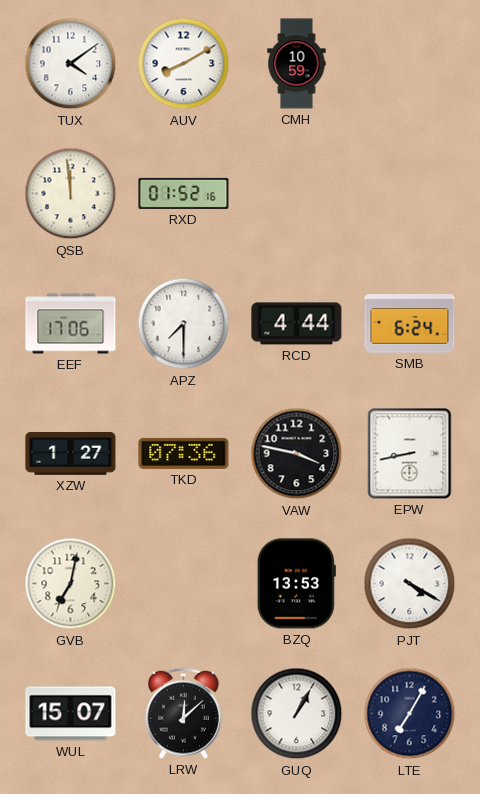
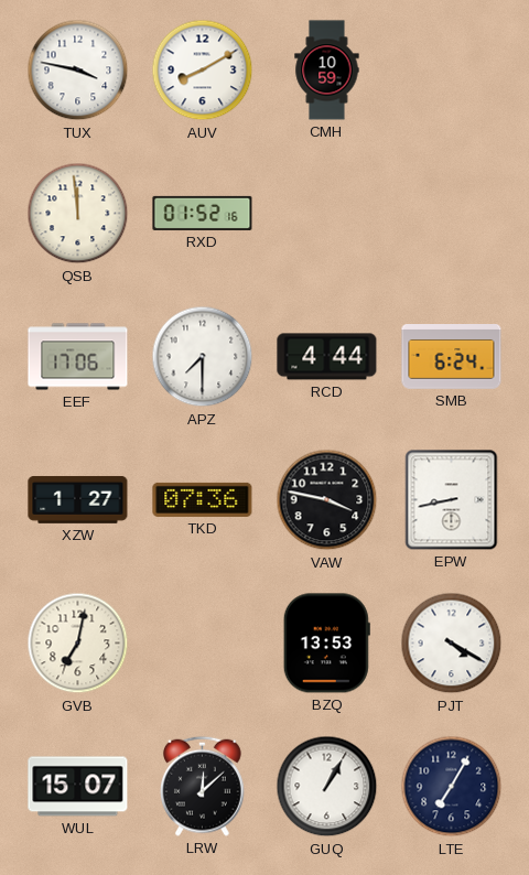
TUX: 4:09 -> 3:47
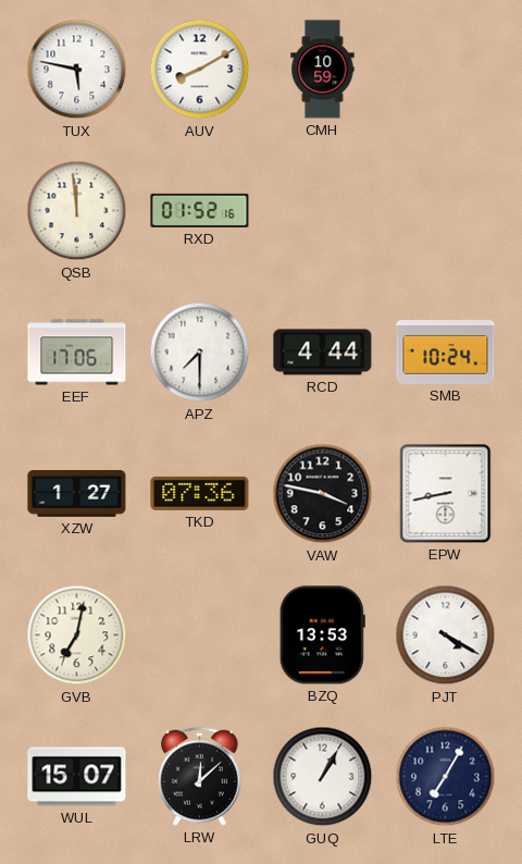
TUX: 3:47 -> 5:47
SMB: 6:24 -> 10:24
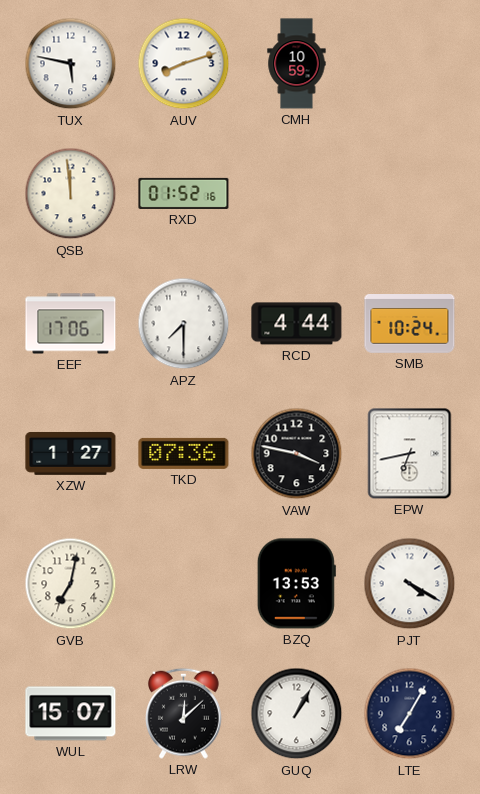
AUV: 8:10 -> 8:12
EPW: 8:43 -> 6:43
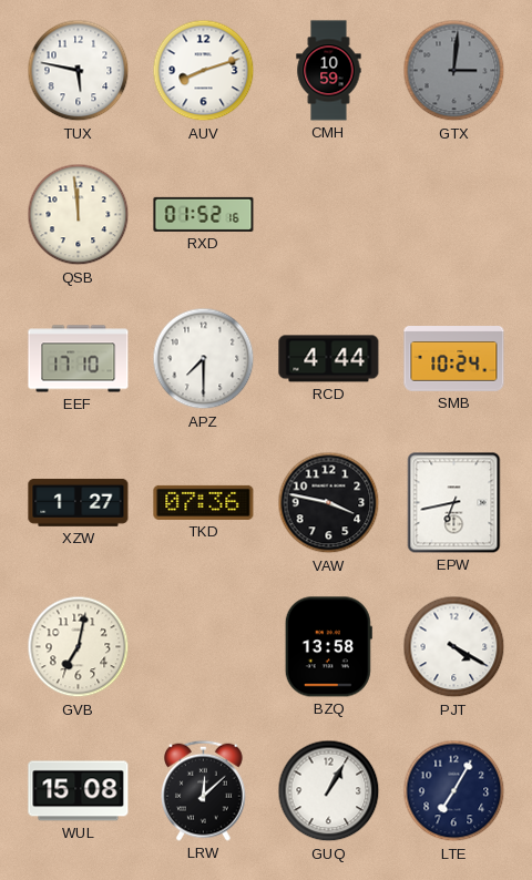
GTX: none -> 3:01
EEF: 17:06 -> 17:10
BZQ: 13:53 -> 13:58
WUL: 15:07 -> 15:08
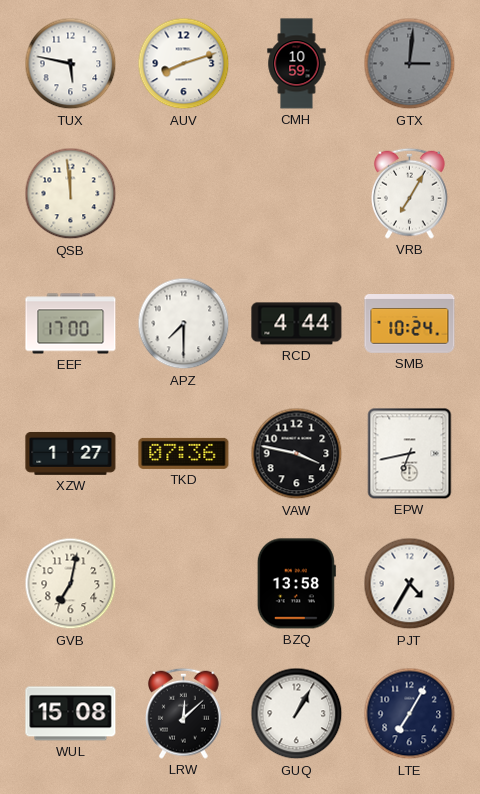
RXD: 01:52 -> none
VRB: none -> 7:05
EEF: 17:10 -> 17:00
PJT: 4:20 -> 4:35
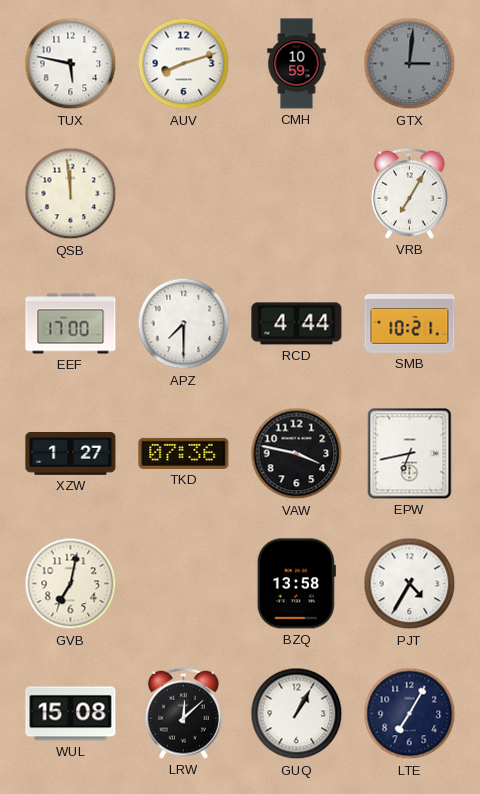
SMB: 10:24 -> 10:21
